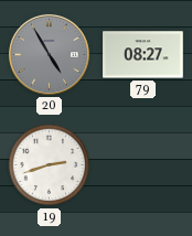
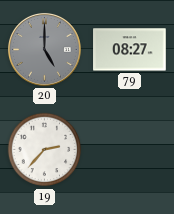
20: 4:55 -> 5:00
19: 2:42 -> 2:37
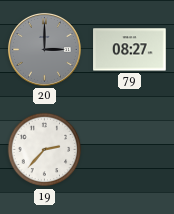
20: 5:00 -> 3:00
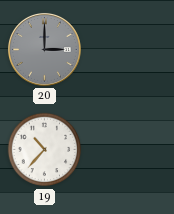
79: 08:27 -> none
19: 2:37 -> 10:37
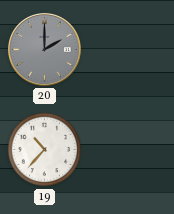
20: 3:00 -> 2:00
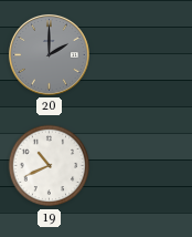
19: 10:37 -> 10:41
